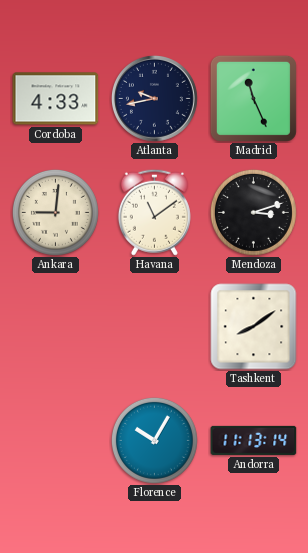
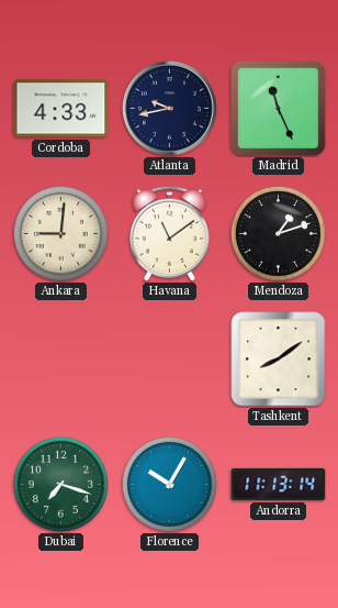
Mendoza: 3:12 -> 1:12
Dubai: none -> 7:18
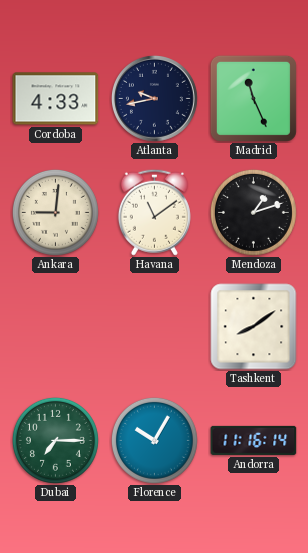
Dubai: 7:18 -> 7:15
Andorra: 11:13 -> 11:16
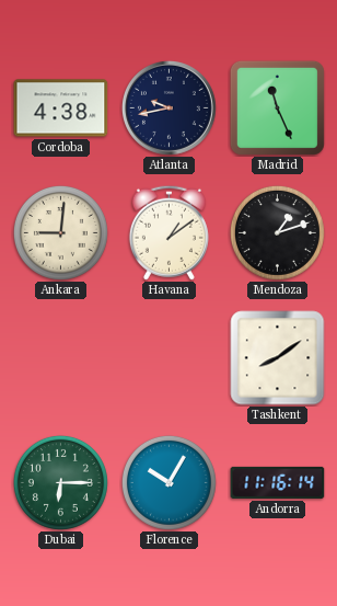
Cordoba: 4:33 -> 4:38
Havana: 11:09 -> 1:09
Dubai: 7:15 -> 6:15
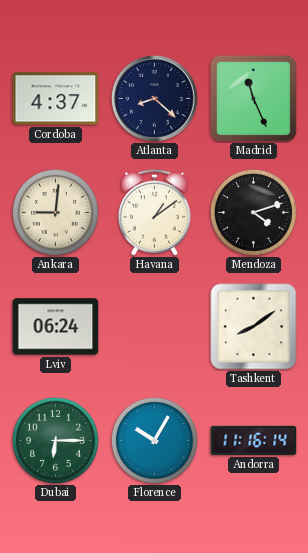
Cordoba: 4:38 -> 4:37
Atlanta: 9:43 -> 8:22
Mendoza: 1:12 -> 4:12
Lviv: none -> 06:24
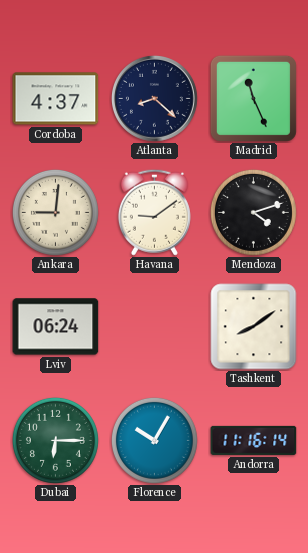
Havana: 1:09 -> 9:09
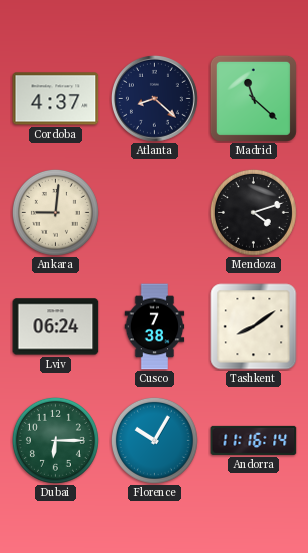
Madrid: 11:26 -> 11:22
Havana: 9:09 -> none
Cusco: none -> 7:38
